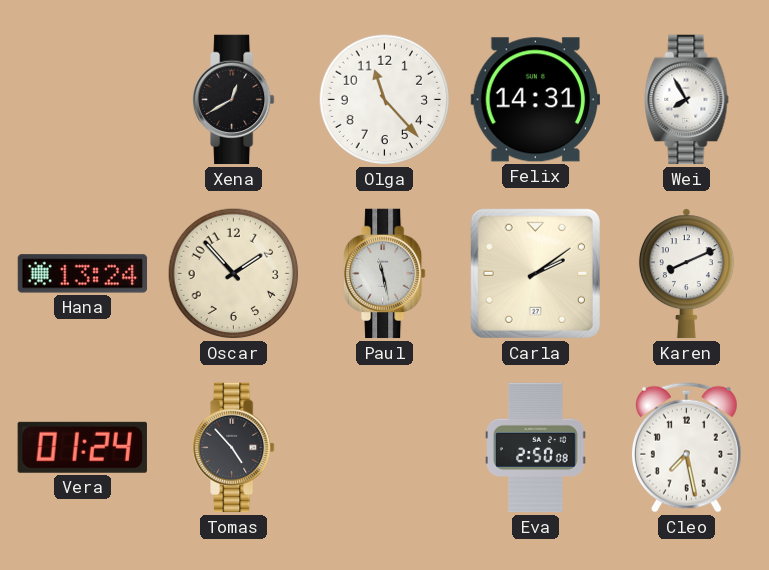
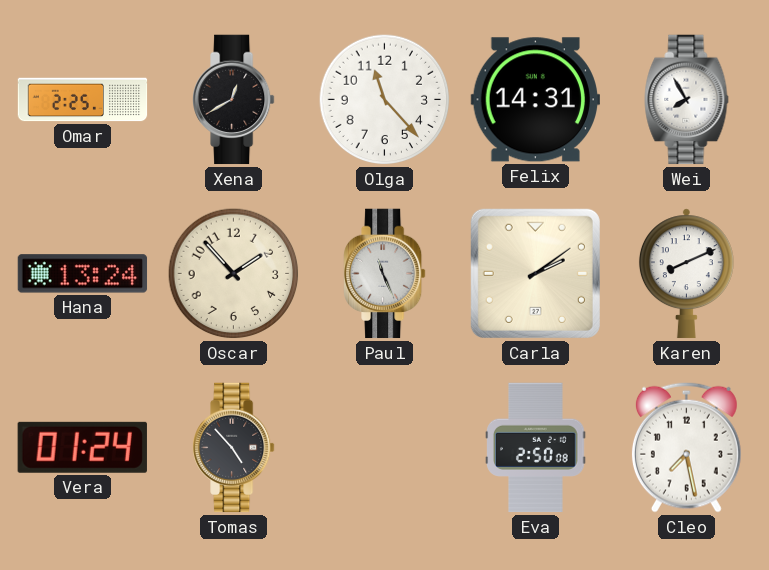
Omar: none -> 2:25
Paul: 11:28 -> 11:26
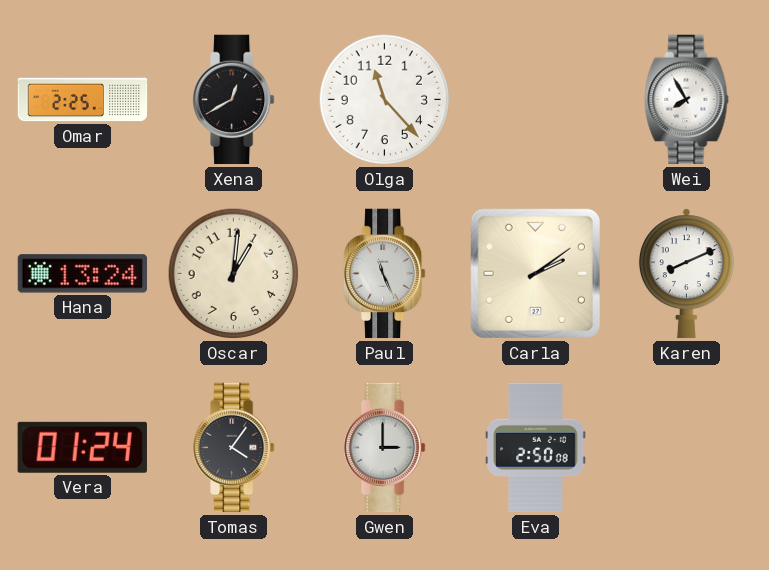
Felix: 14:31 -> none
Oscar: 1:53 -> 1:01
Tomas: 4:53 -> 4:06
Gwen: none -> 3:00
Cleo: 7:28 -> none
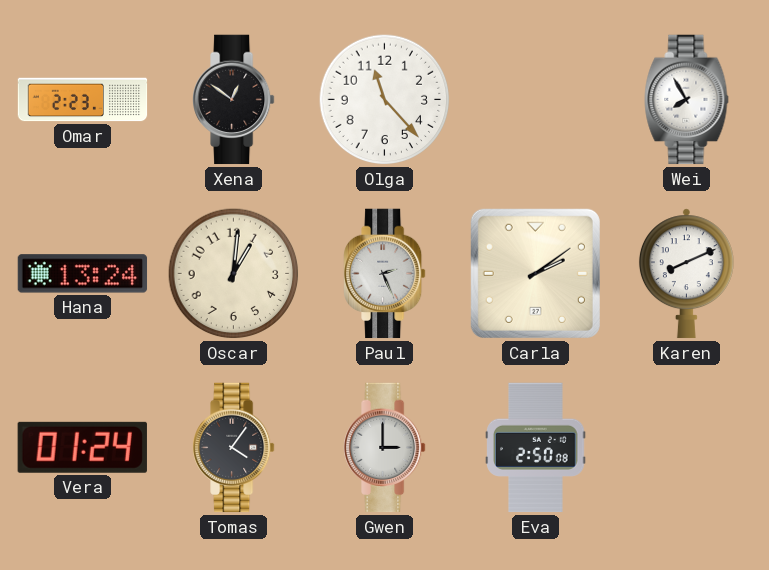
Omar: 2:25 -> 2:23
Xena: 12:40 -> 12:51
Paul: 11:26 -> 2:26
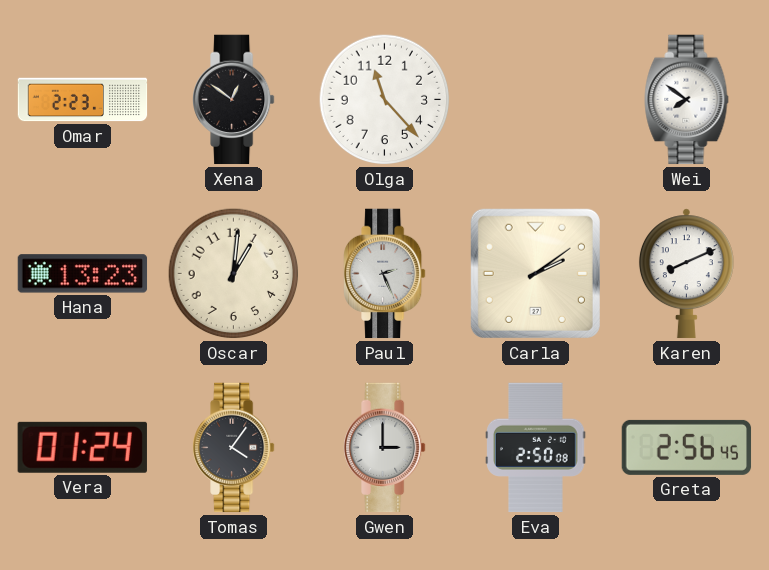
Wei: 7:55 -> 7:51
Hana: 13:24 -> 13:23
Greta: none -> 2:56
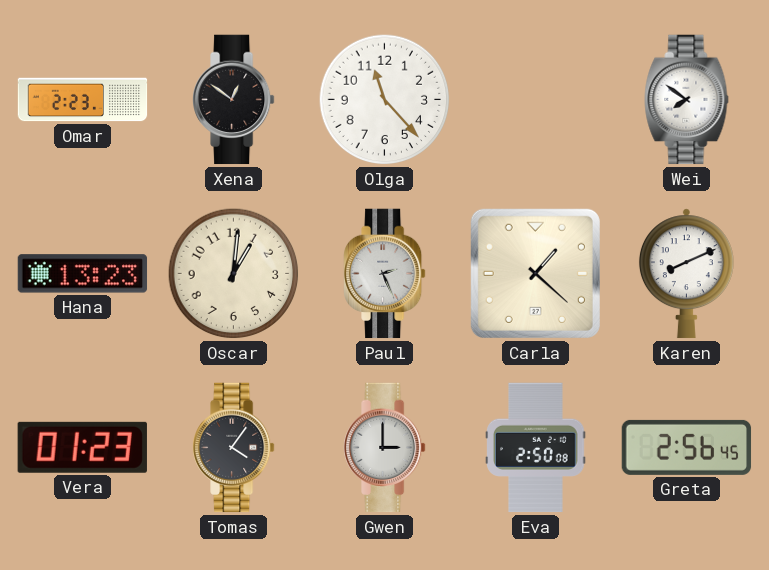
Carla: 2:09 -> 1:22
Vera: 01:24 -> 01:23
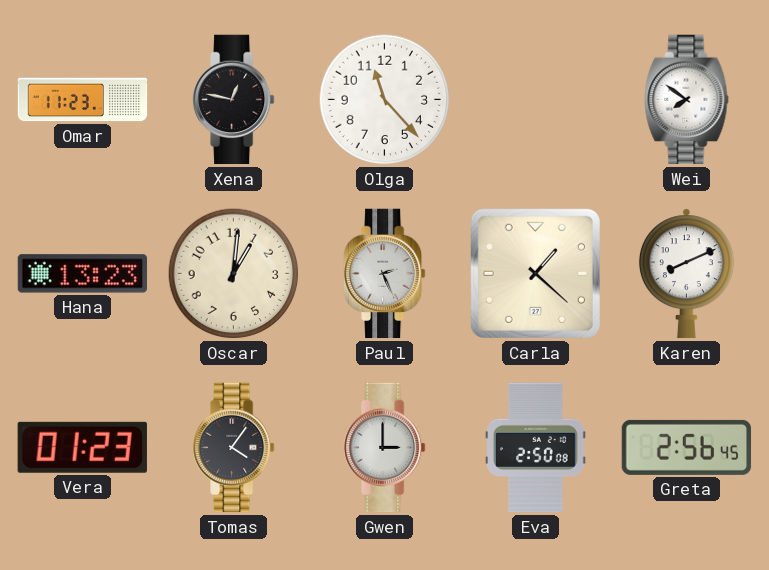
Omar: 2:23 -> 11:23
Xena: 12:51 -> 12:47
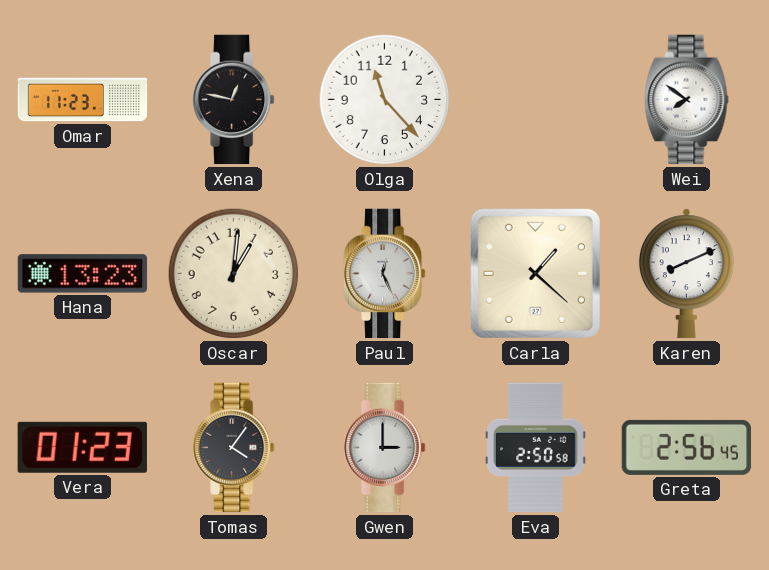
Paul: 2:26 -> 12:26
Eva: 2:50:08 -> 2:50:58
